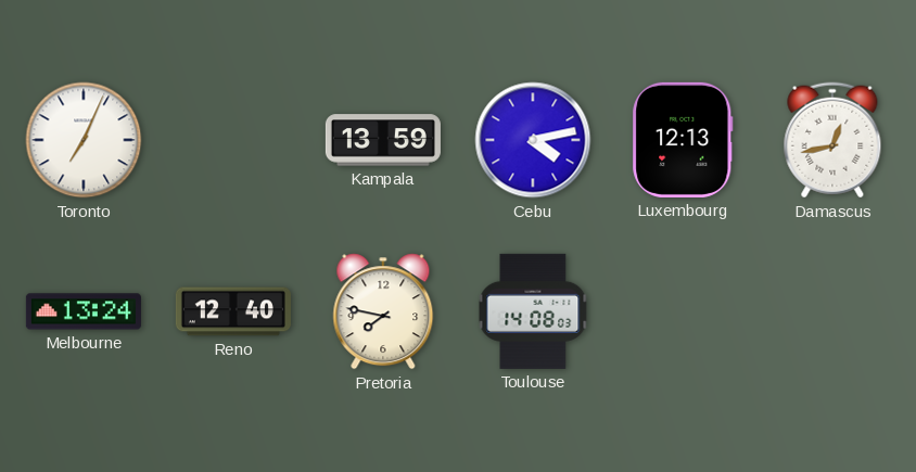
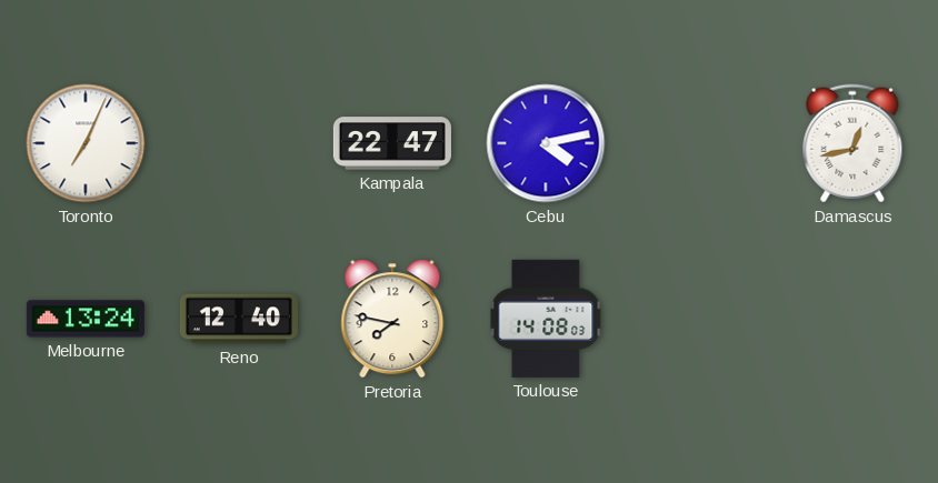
Kampala: 13:59 -> 22:47
Luxembourg: 12:13 -> none
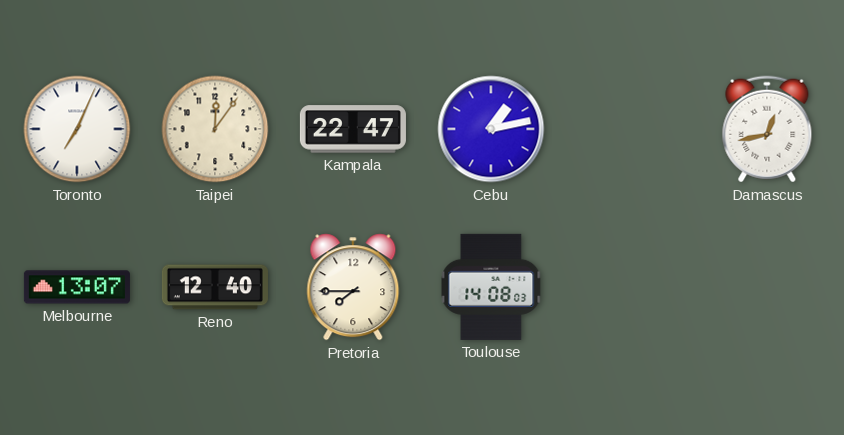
Taipei: none -> 12:06
Cebu: 4:13 -> 1:13
Melbourne: 13:24 -> 13:07
Pretoria: 7:47 -> 7:45
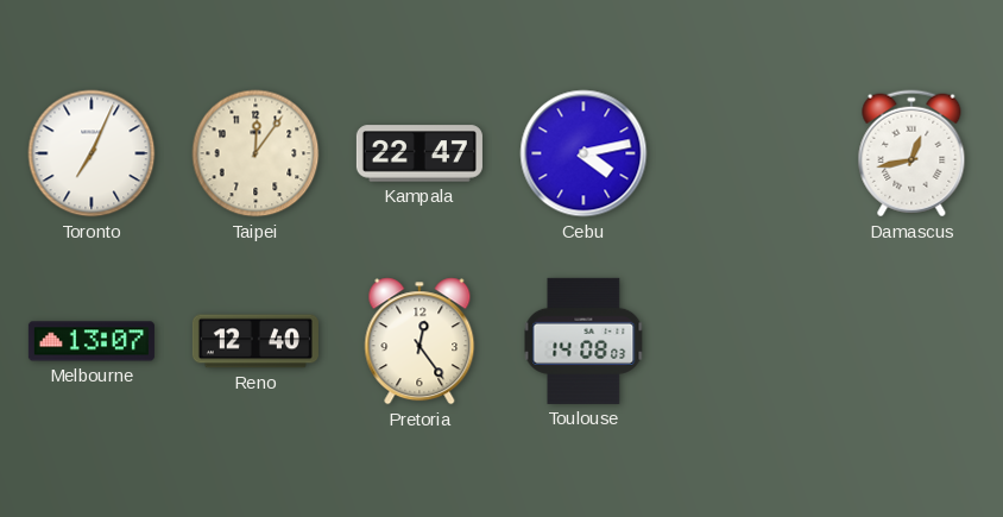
Cebu: 1:13 -> 4:13
Pretoria: 7:45 -> 12:24
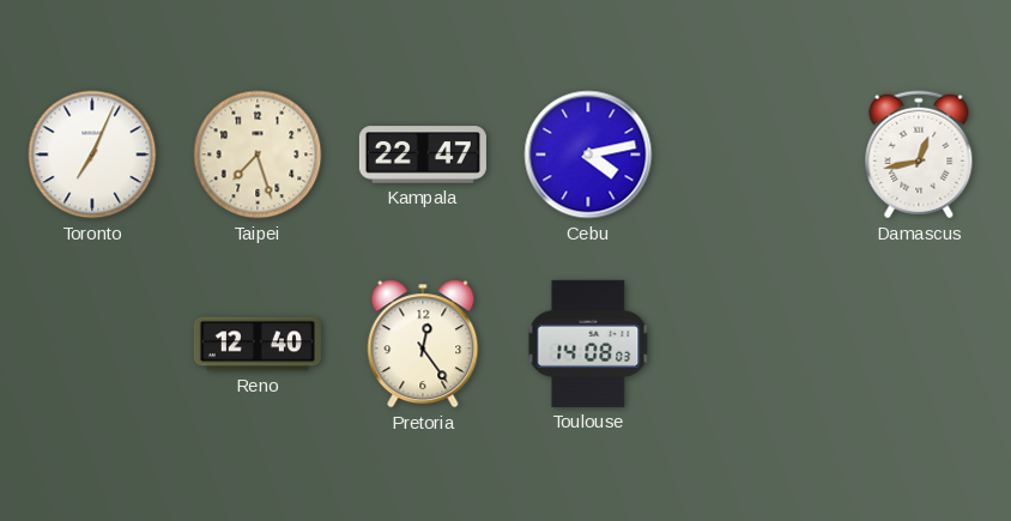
Taipei: 12:06 -> 7:27
Melbourne: 13:07 -> none
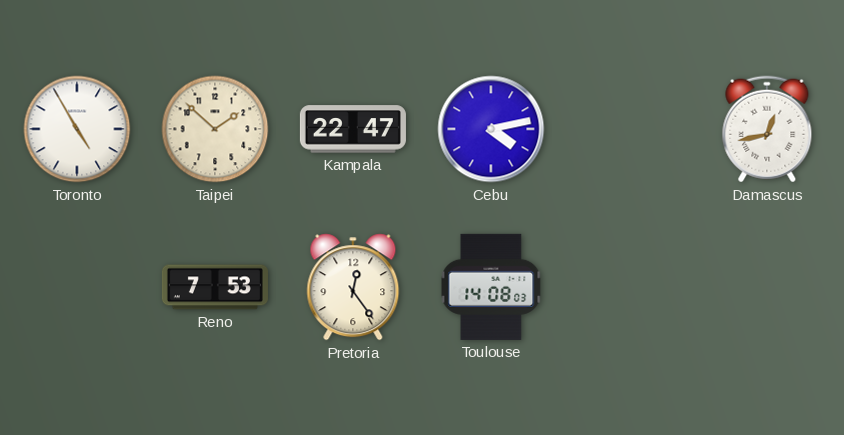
Toronto: 7:04 -> 4:55
Taipei: 7:27 -> 1:52
Reno: 12:40 -> 7:53
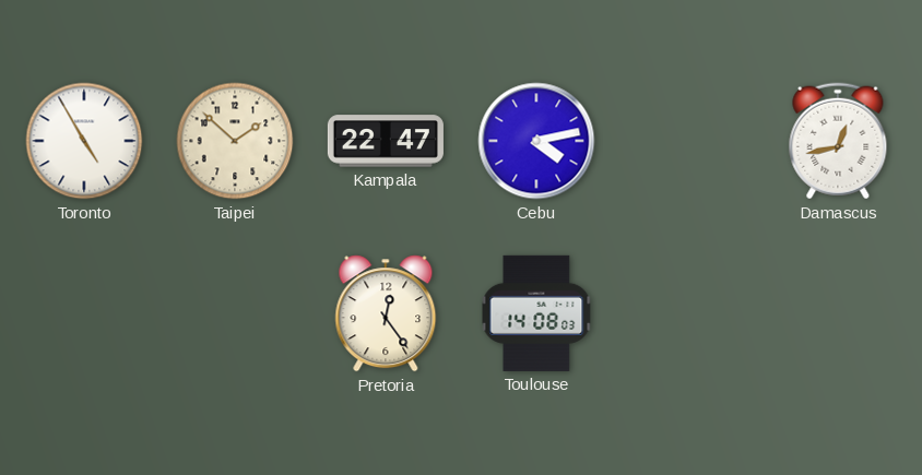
Reno: 7:53 -> none
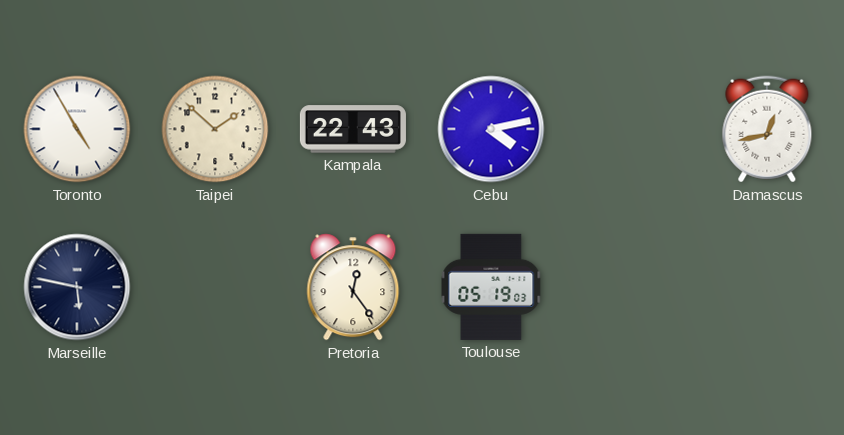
Kampala: 22:47 -> 22:43
Marseille: none -> 5:47
Toulouse: 14:08 -> 05:19
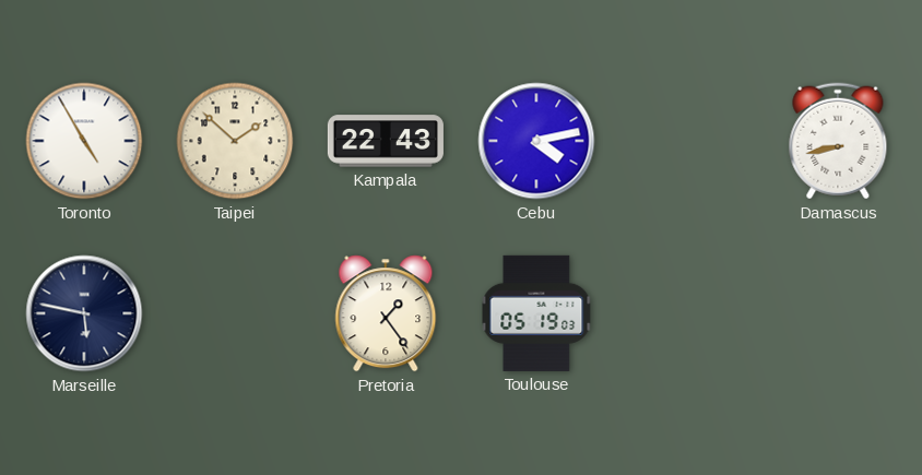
Damascus: 12:43 -> 8:43
Pretoria: 12:24 -> 1:24
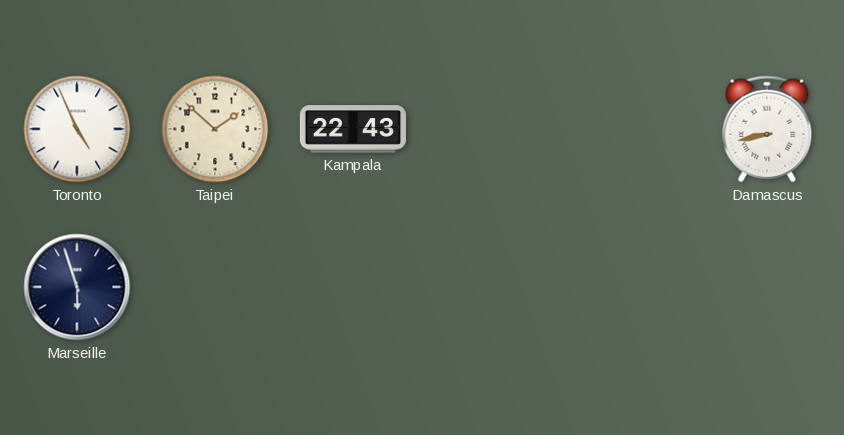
Toronto: 4:55 -> 4:56
Cebu: 4:13 -> none
Marseille: 5:47 -> 5:57
Pretoria: 1:24 -> none
Toulouse: 05:19 -> none
